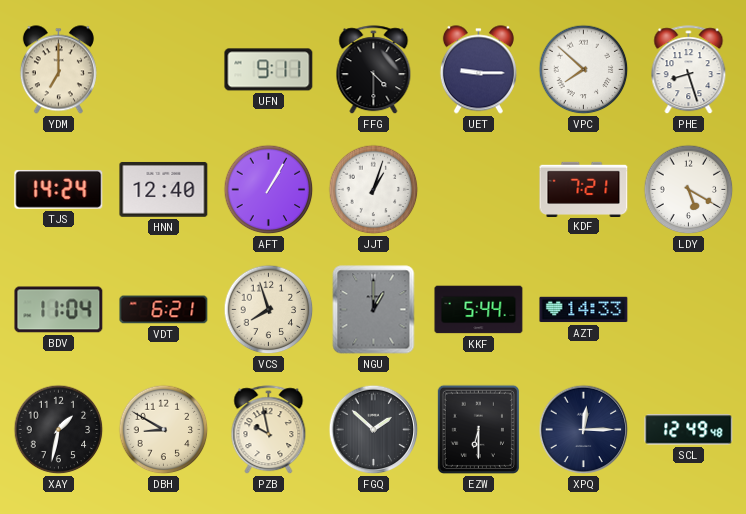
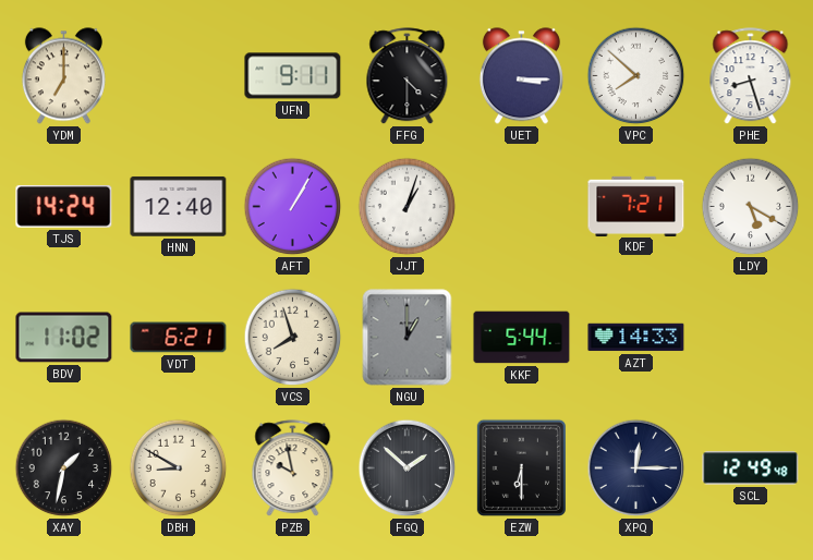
UET: 9:15 -> 3:15
BDV: 11:04 -> 11:02
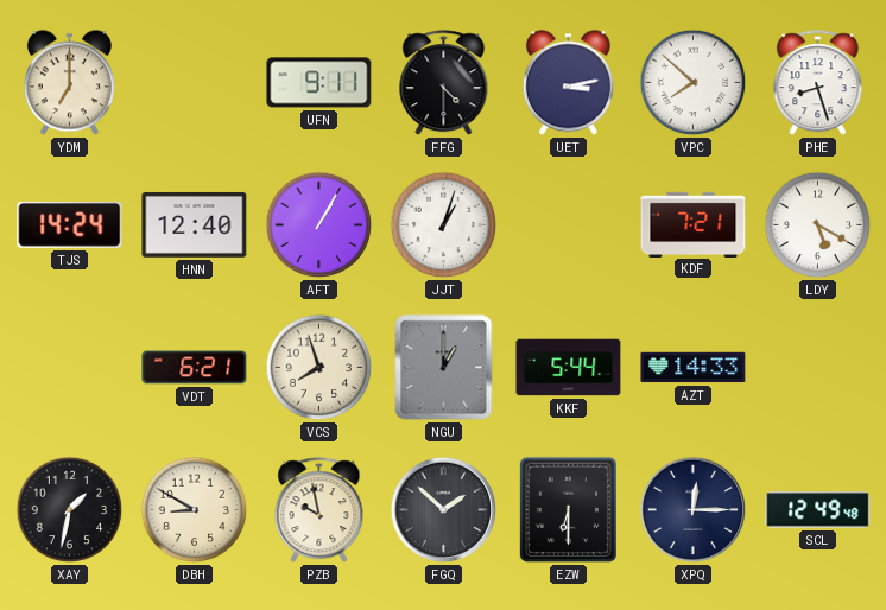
UET: 3:15 -> 3:13
BDV: 11:02 -> none
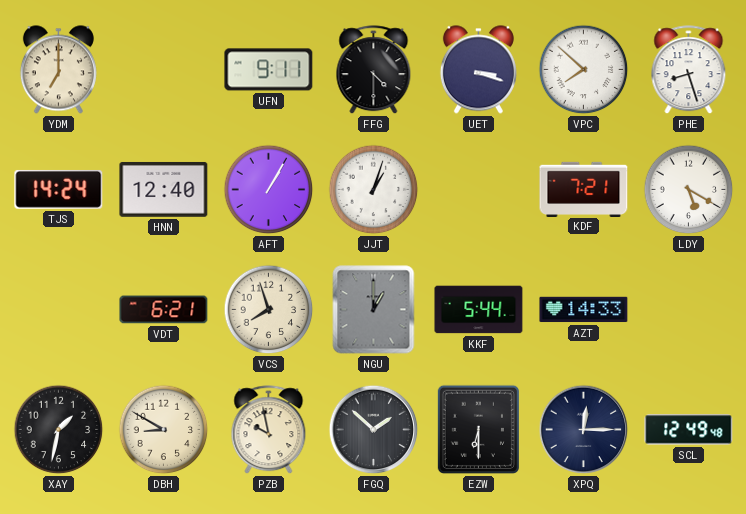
UET: 3:13 -> 3:18
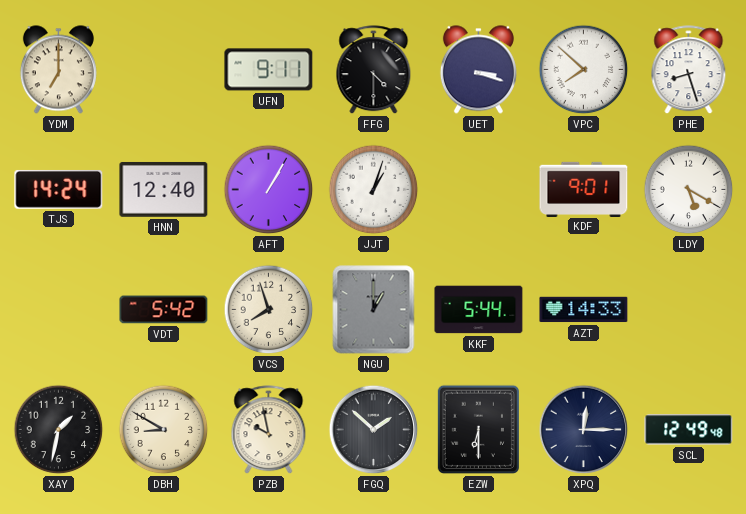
KDF: 7:21 -> 9:01
VDT: 6:21 -> 5:42
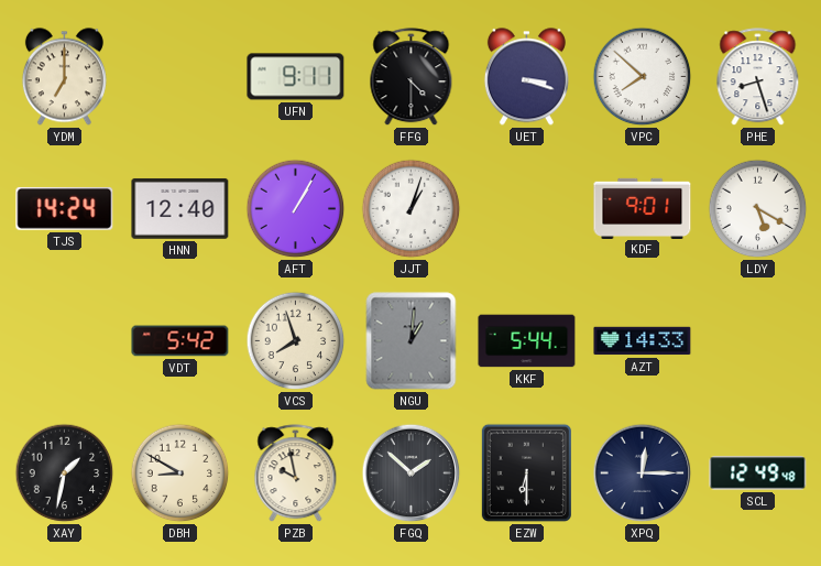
NGU: 1:00 -> 1:01
